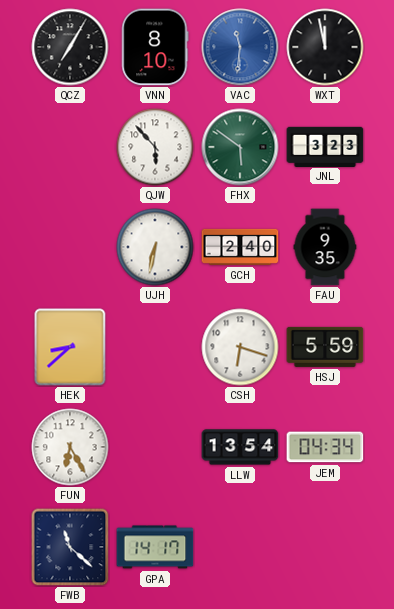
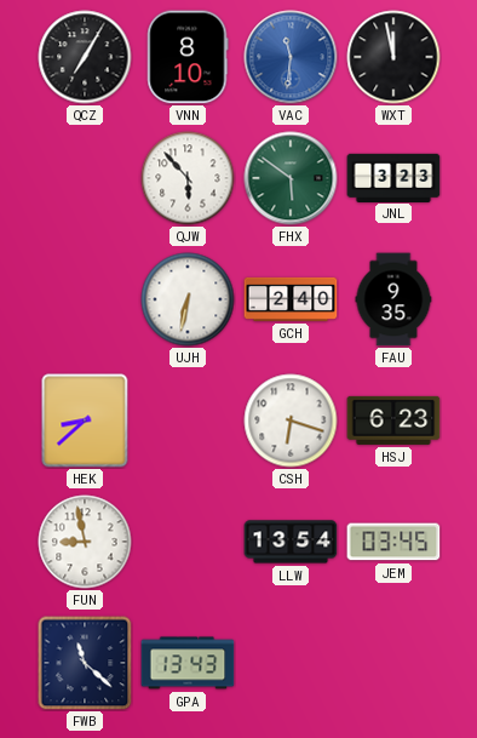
HSJ: 5:59 -> 6:23
FUN: 6:25 -> 8:58
JEM: 04:34 -> 03:45
GPA: 14:17 -> 13:43
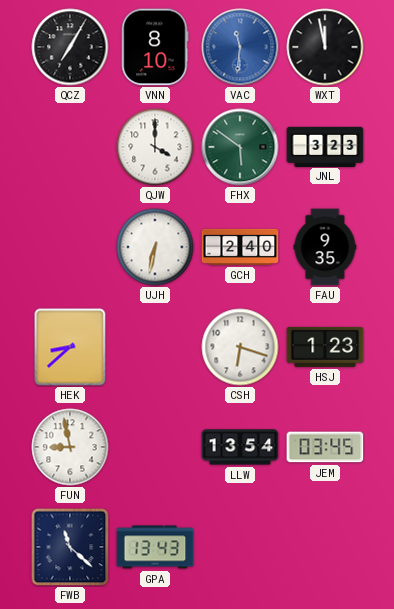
QJW: 5:53 -> 4:00
HSJ: 6:23 -> 1:23
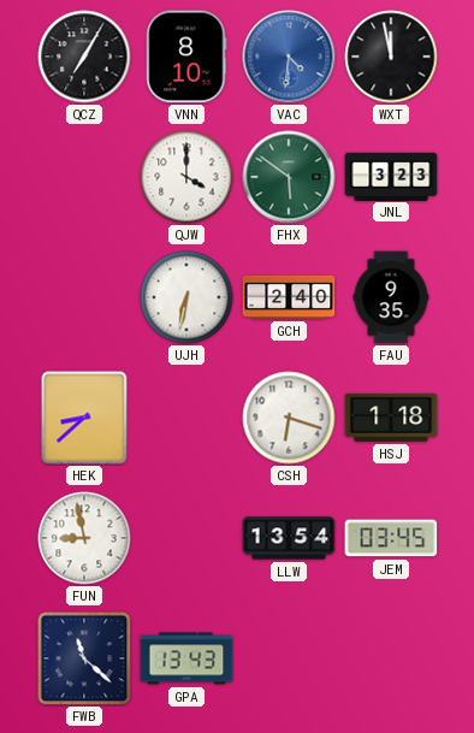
VAC: 11:31 -> 4:31
HSJ: 1:23 -> 1:18
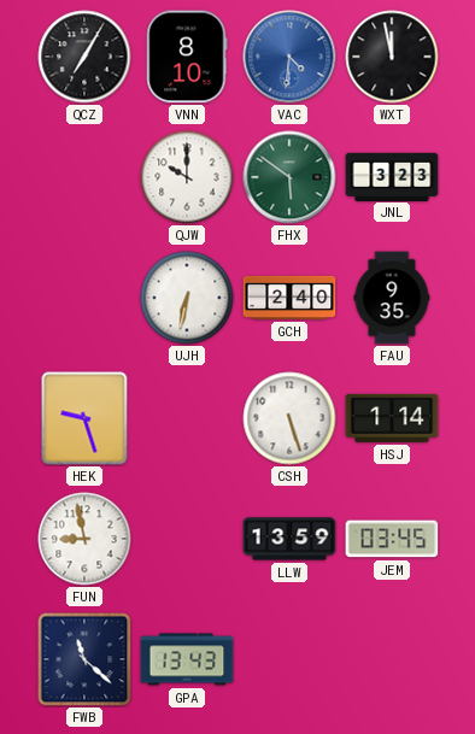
QJW: 4:00 -> 10:00
HEK: 8:38 -> 9:27
CSH: 6:18 -> 5:27
HSJ: 1:18 -> 1:14
LLW: 13:54 -> 13:59
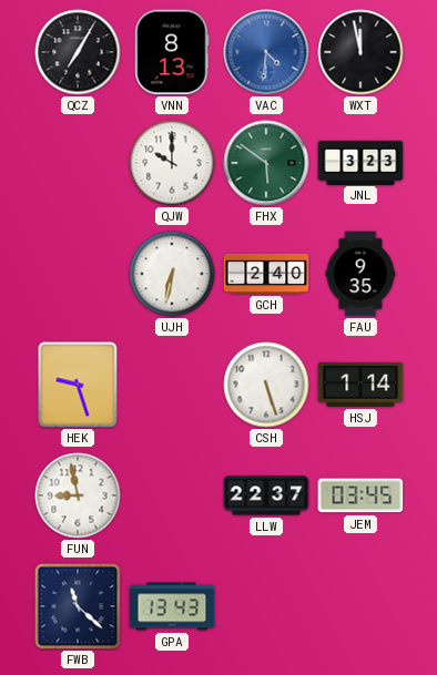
VNN: 8:10 -> 8:13
LLW: 13:59 -> 22:37
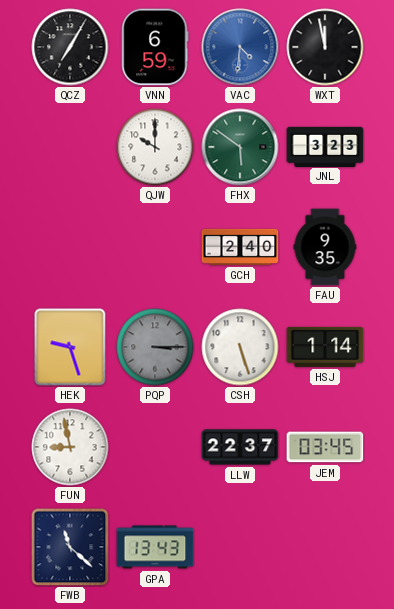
VNN: 8:13 -> 6:59
UJH: 6:32 -> none
PQP: none -> 3:15
